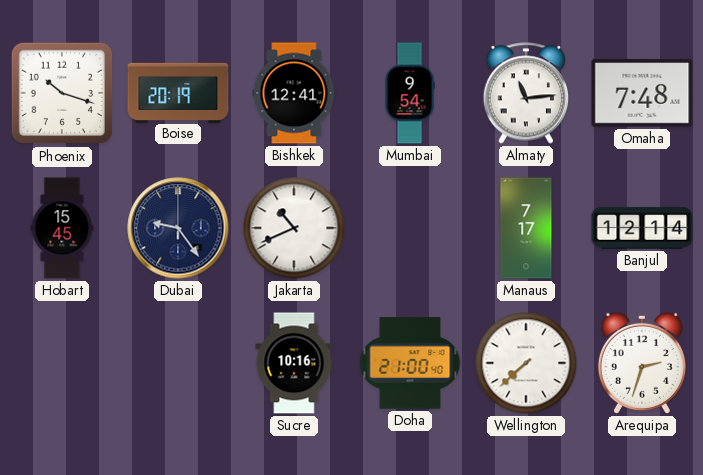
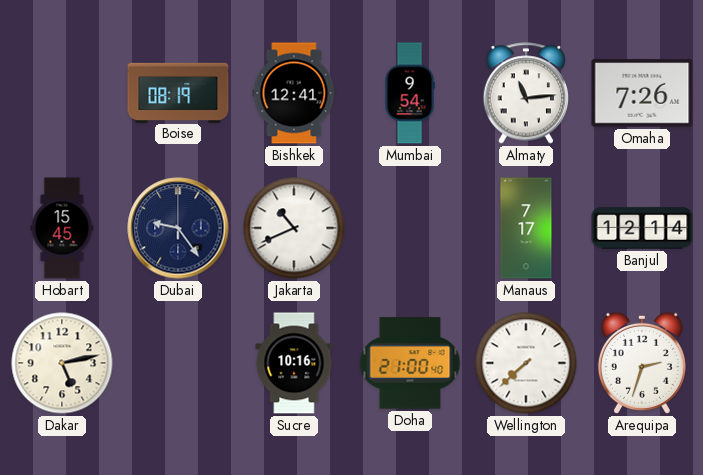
Phoenix: 10:18 -> none
Boise: 20:19 -> 08:19
Omaha: 7:48 -> 7:26
Dakar: none -> 5:13
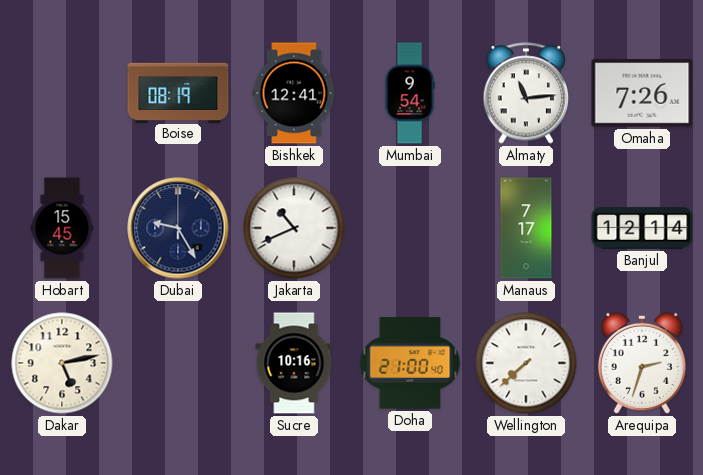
Dubai: 9:24 -> 9:25
